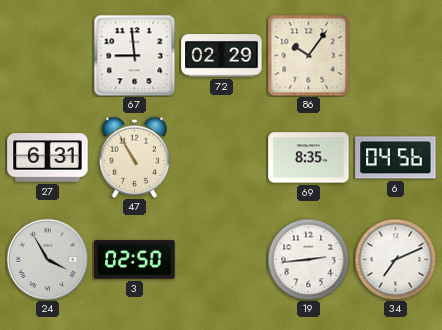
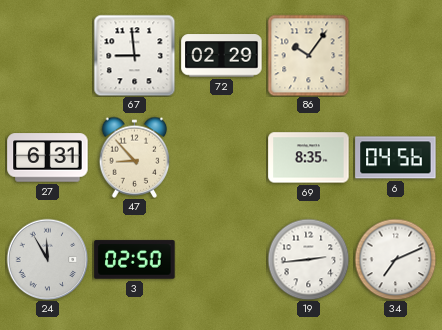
47: 10:55 -> 8:53
24: 3:55 -> 11:55
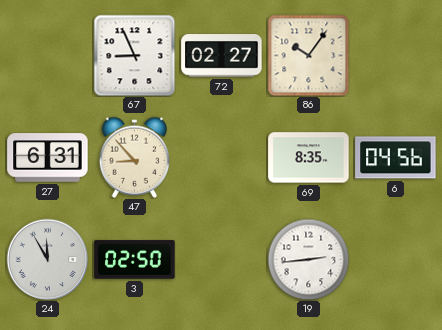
67: 8:59 -> 8:56
72: 02:29 -> 02:27
34: 7:11 -> none
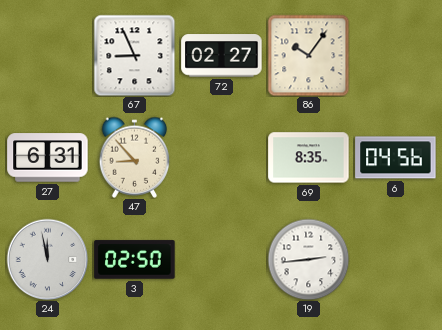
24: 11:55 -> 11:58
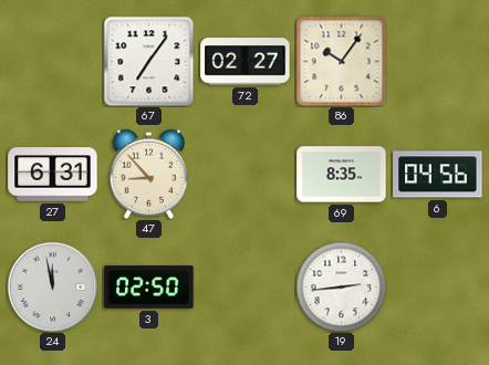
67: 8:56 -> 7:06
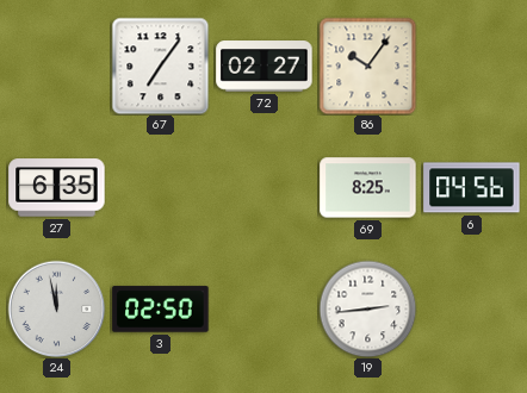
27: 6:31 -> 6:35
47: 8:53 -> none
69: 8:35 -> 8:25
